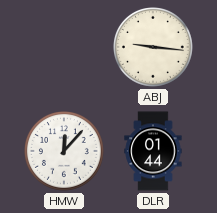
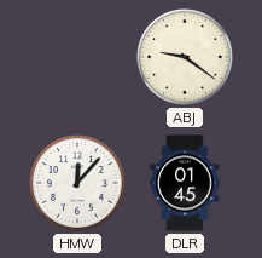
ABJ: 9:16 -> 9:21
DLR: 01:44 -> 01:45
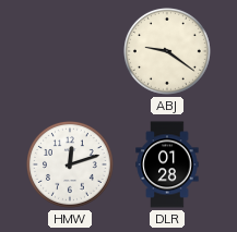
HMW: 12:07 -> 12:12
DLR: 01:45 -> 01:28
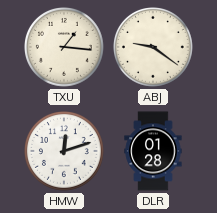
TXU: none -> 1:16
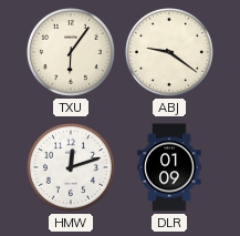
TXU: 1:16 -> 6:06
DLR: 01:28 -> 01:09
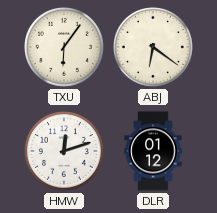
ABJ: 9:21 -> 6:21
DLR: 01:09 -> 01:12
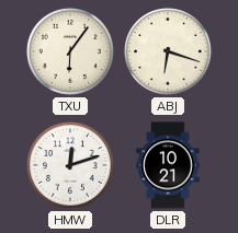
ABJ: 6:21 -> 6:18
DLR: 01:12 -> 10:21
